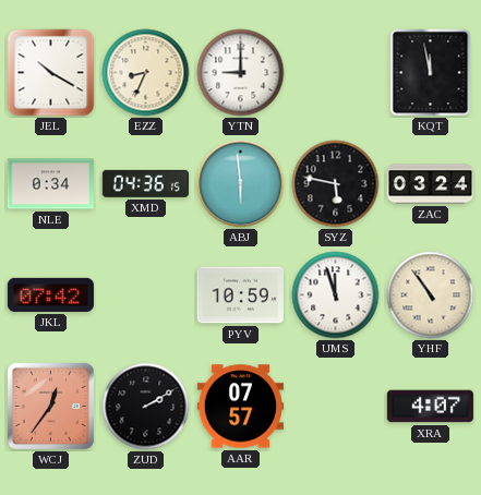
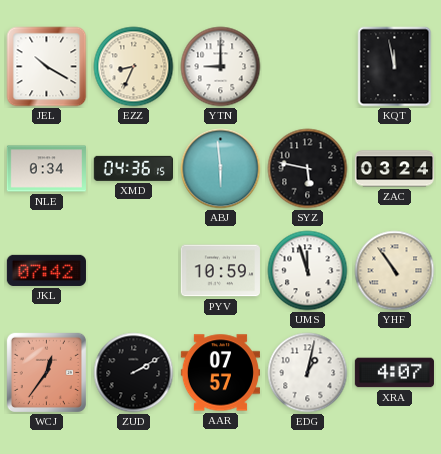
EDG: none -> 1:02
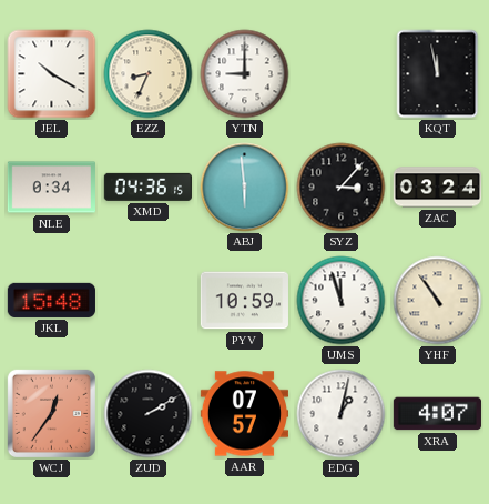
SYZ: 5:47 -> 3:07
JKL: 07:42 -> 15:48
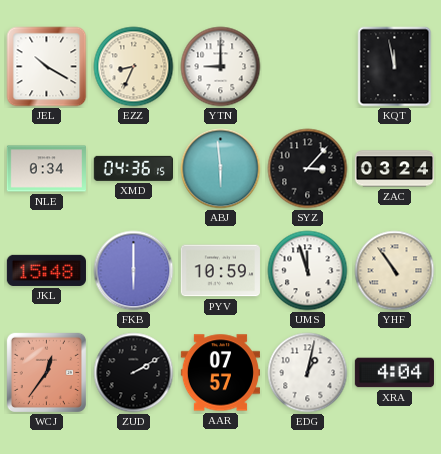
FKB: none -> 6:00
XRA: 4:07 -> 4:04
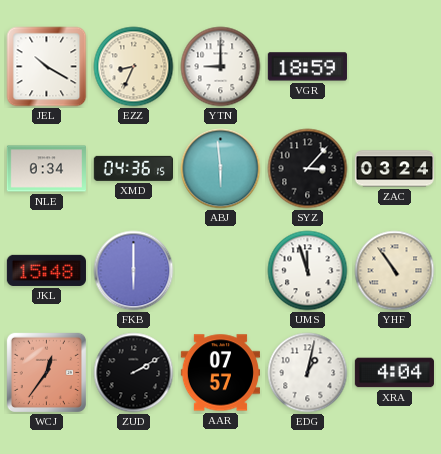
VGR: none -> 18:59
KQT: 11:58 -> none
PYV: 10:59 -> none
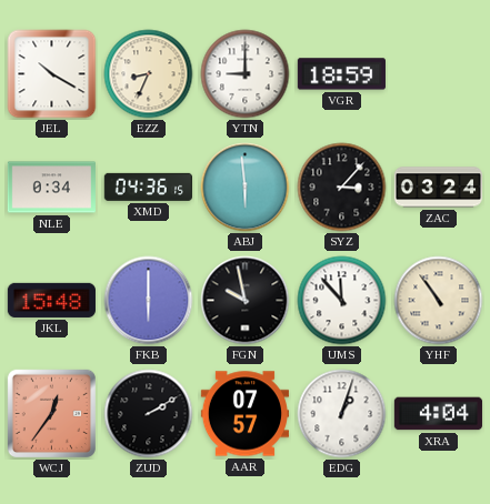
FGN: none -> 9:58
UMS: 11:57 -> 11:53
EDG: 1:02 -> 1:03
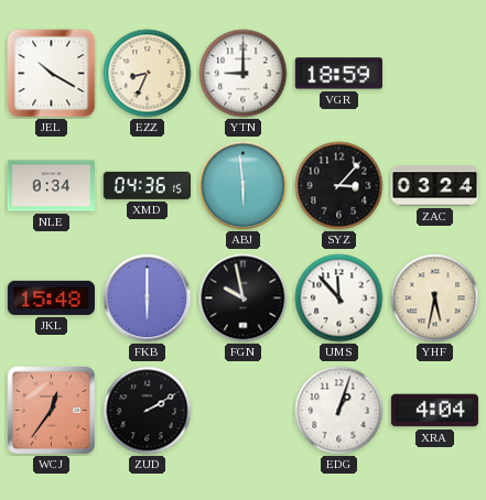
YHF: 10:54 -> 5:32
AAR: 07:57 -> none
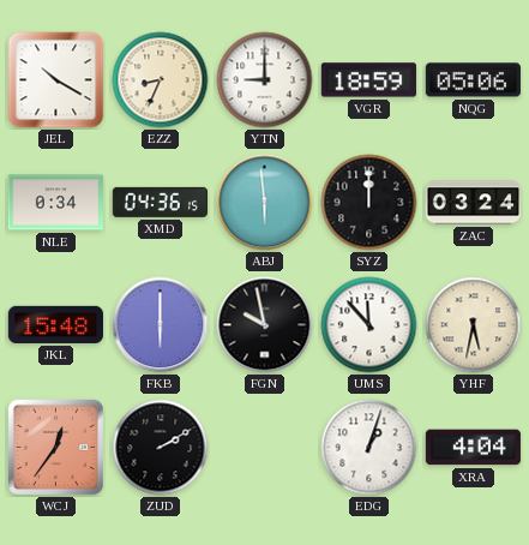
NQG: none -> 05:06
SYZ: 3:07 -> 12:00
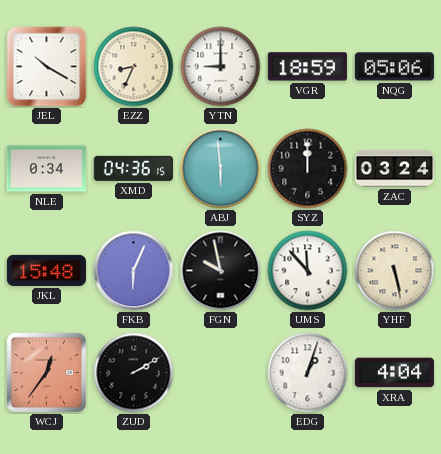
FKB: 6:00 -> 6:04
YHF: 5:32 -> 5:28
